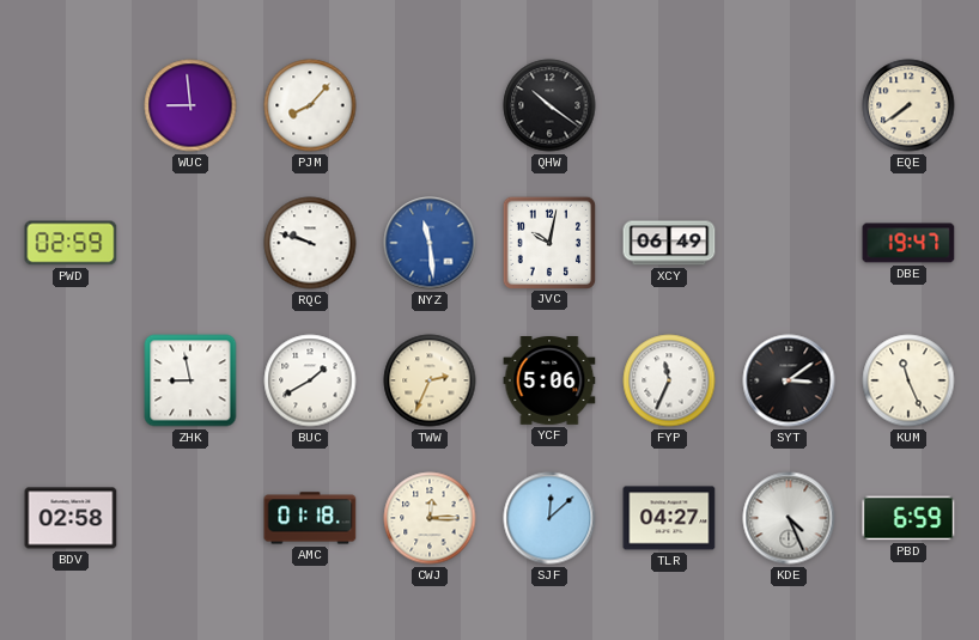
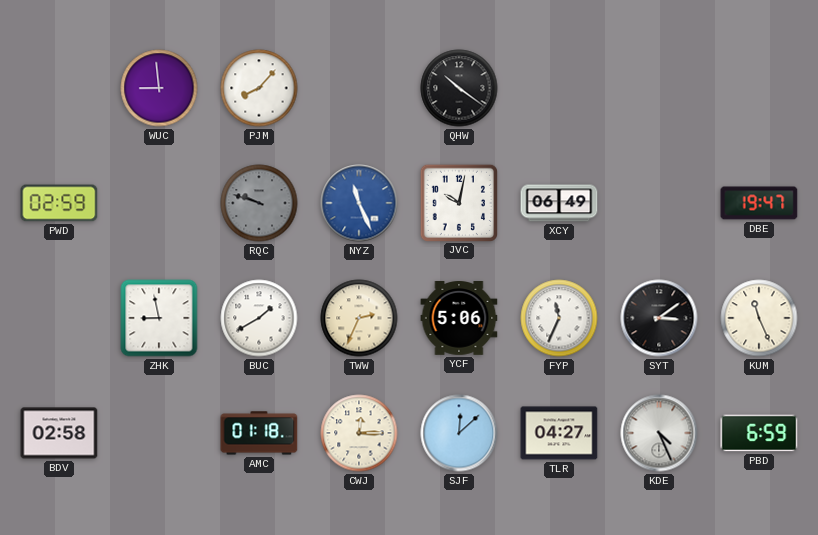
EQE: 7:39 -> none
RQC dial: white -> grey
NYZ: 11:29 -> 11:26
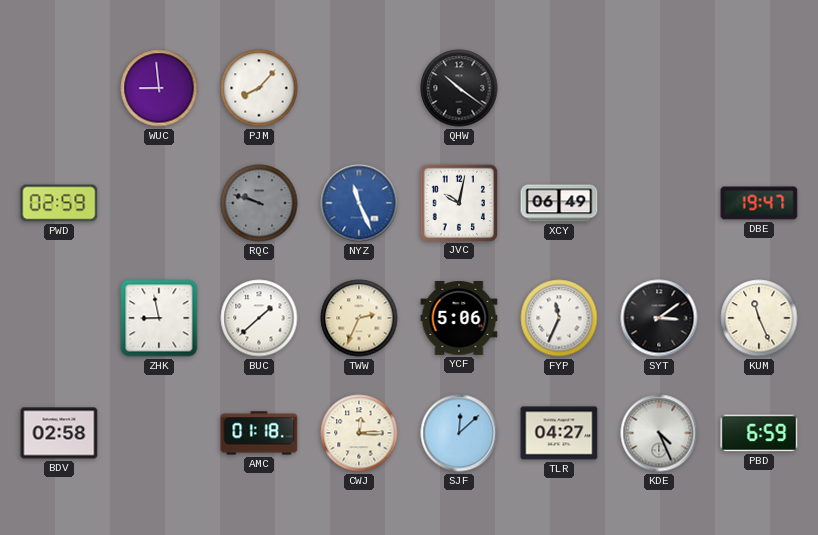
BUC: 1:40 -> 1:38
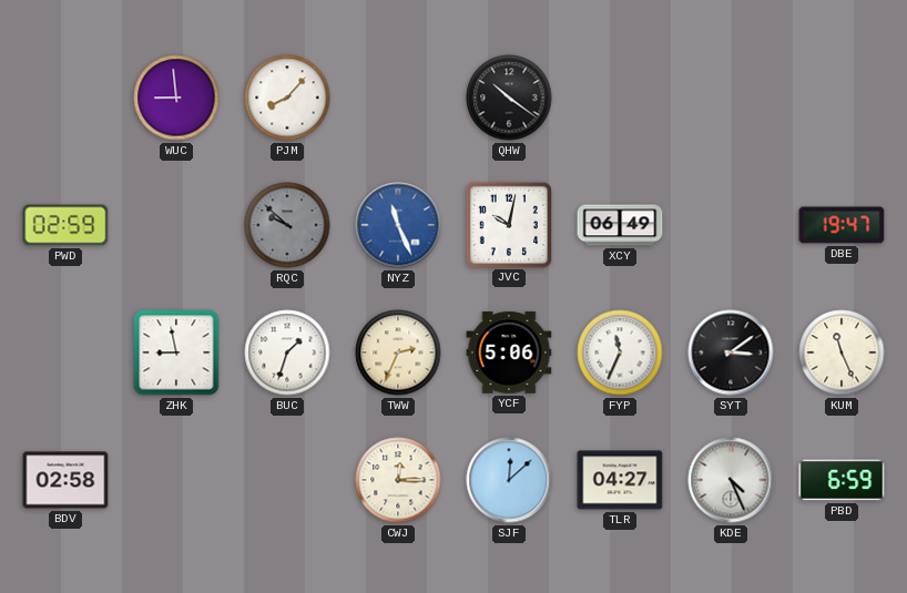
RQC: 9:48 -> 9:52
BUC: 1:38 -> 1:33
AMC: 01:18 -> none
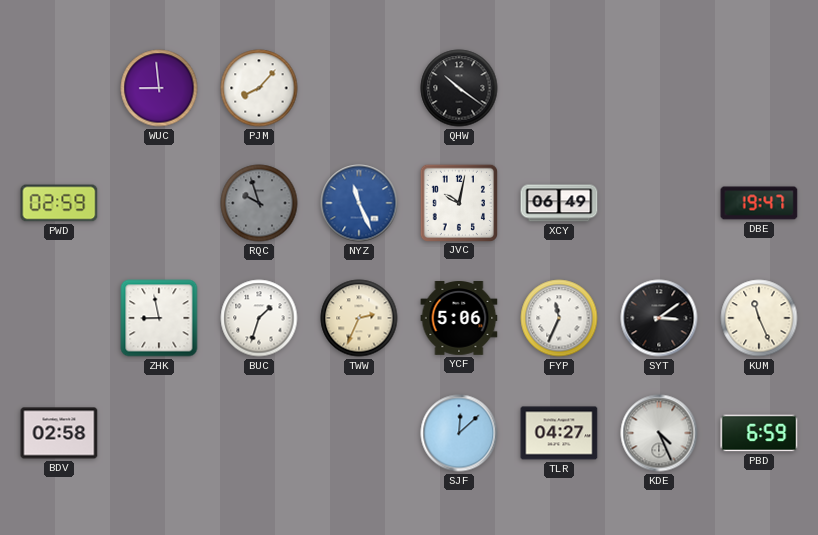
RQC: 9:52 -> 9:57
CWJ: 12:15 -> none
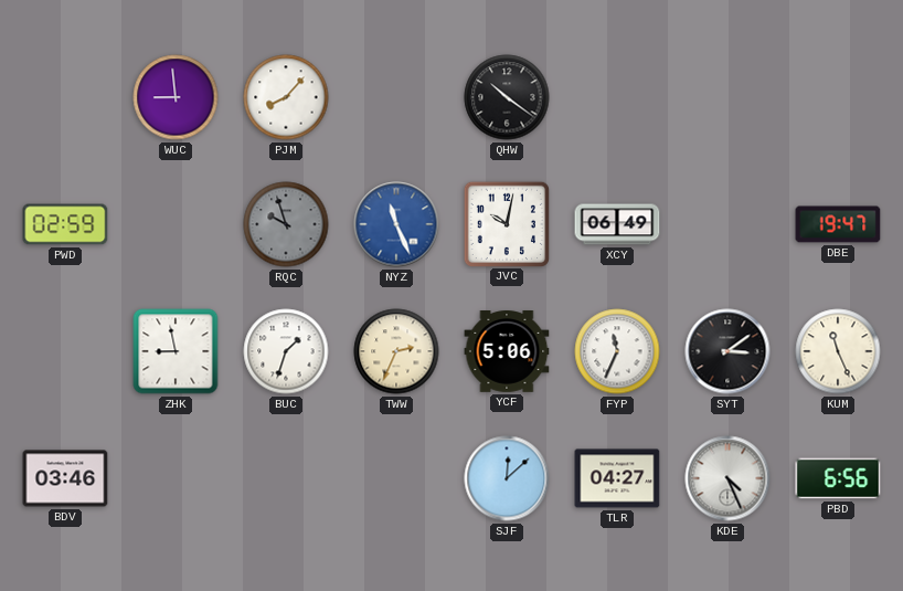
BDV: 02:58 -> 03:46
PBD: 6:59 -> 6:56
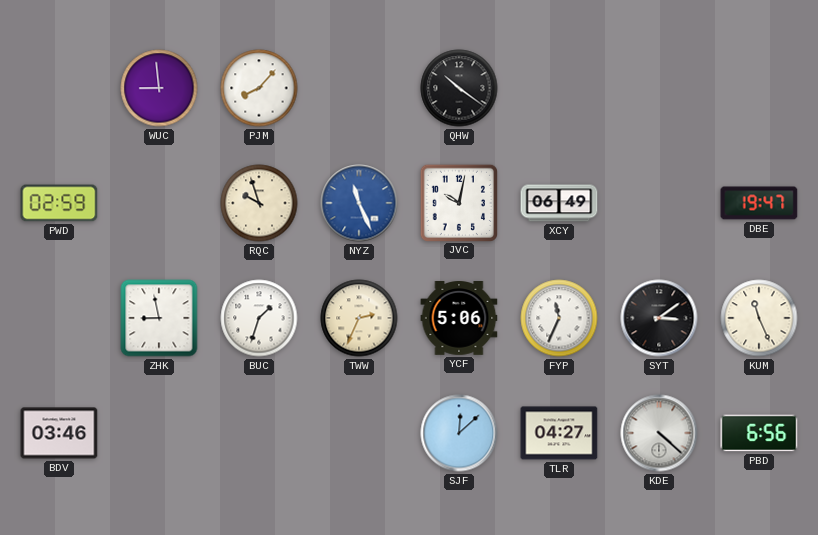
RQC dial: grey -> cream
KDE: 4:26 -> 4:22
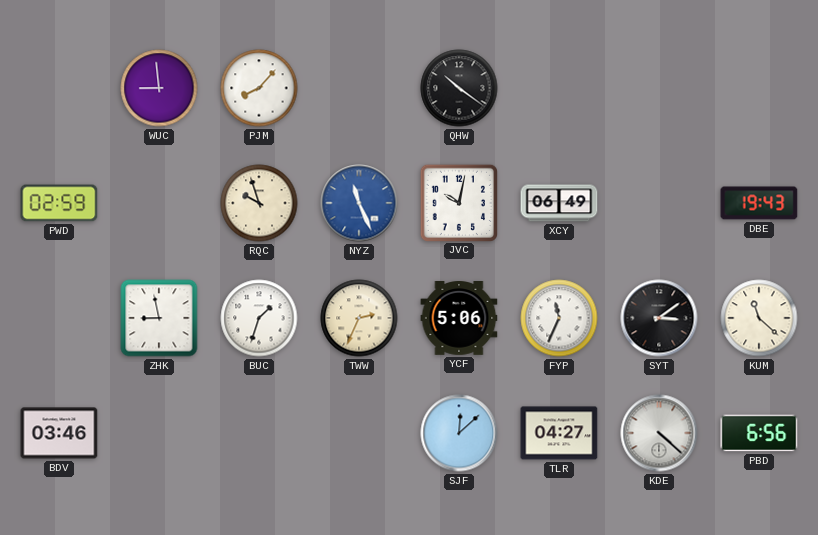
DBE: 19:47 -> 19:43
KUM: 11:26 -> 11:22
